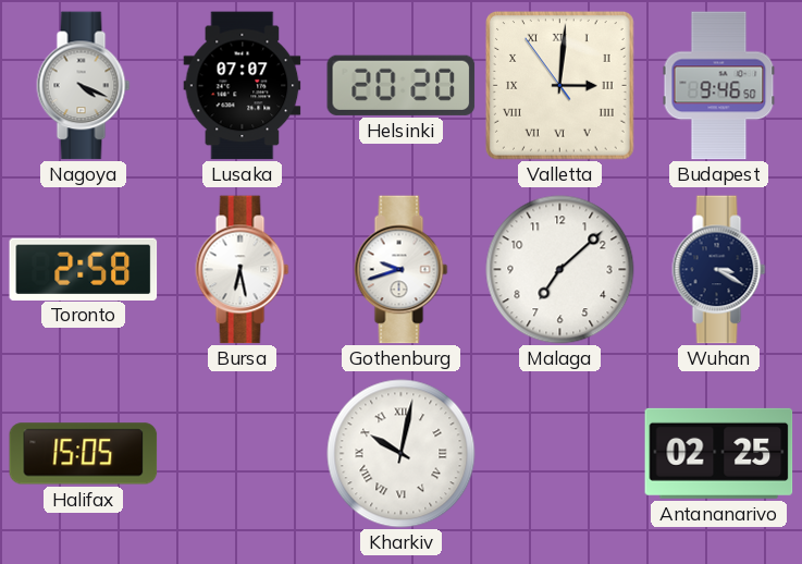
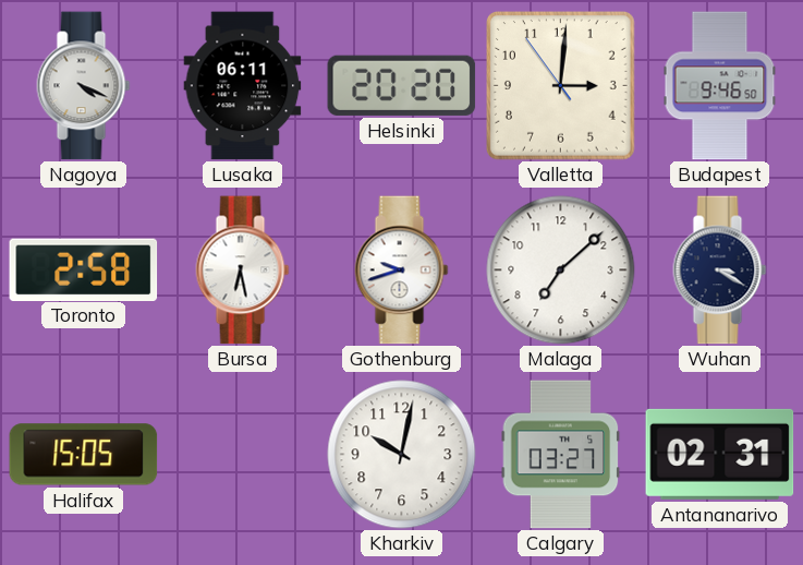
Lusaka: 07:07 -> 06:11
Valletta numerals: Roman -> Arabic
Kharkiv numerals: Roman -> Arabic
Calgary: none -> 03:27
Antananarivo: 02:25 -> 02:31
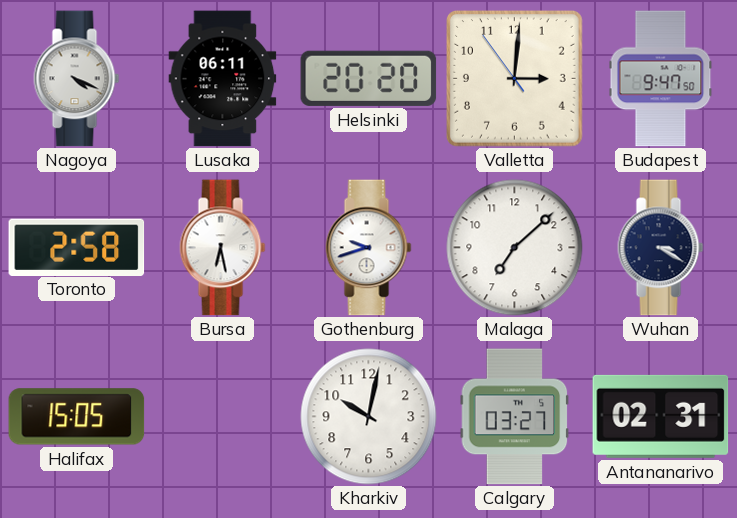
Budapest: 9:46 -> 9:47
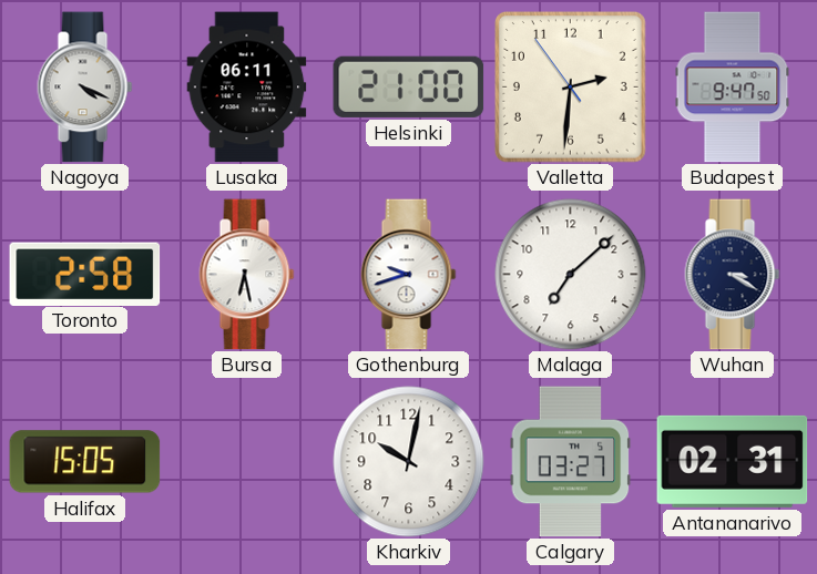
Helsinki: 20:20 -> 21:00
Valletta: 3:00 -> 2:30
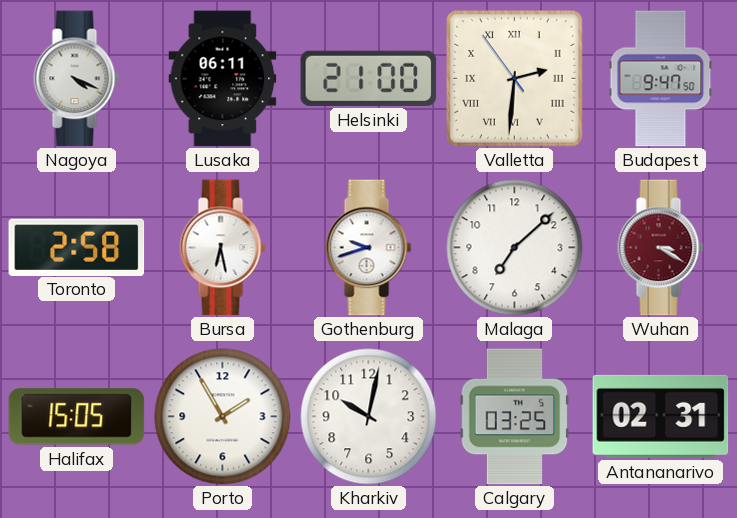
Valletta numerals: Arabic -> Roman
Wuhan dial: navy -> burgundy
Porto: none -> 1:55
Calgary: 03:27 -> 03:25
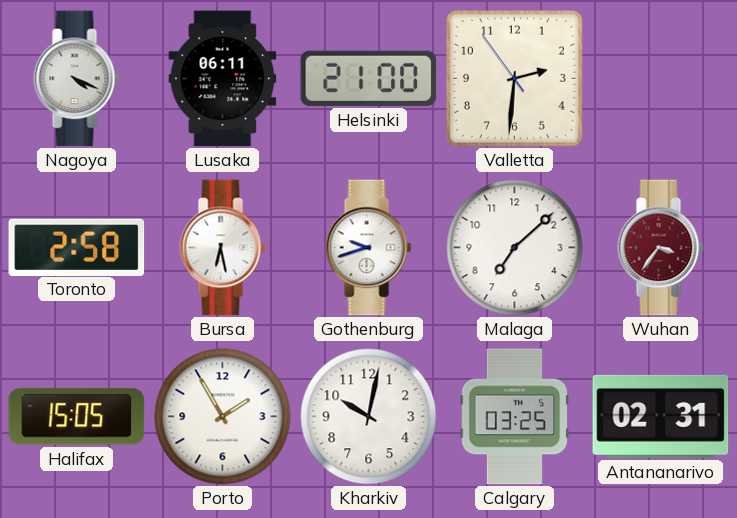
Valletta numerals: Roman -> Arabic
Budapest: 9:47 -> none
Wuhan: 3:20 -> 3:36
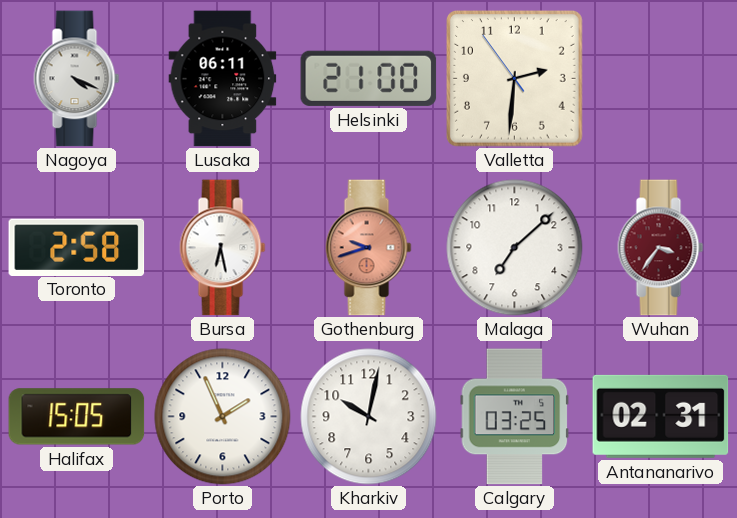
Gothenburg dial: white -> salmon
Porto: 1:55 -> 1:56
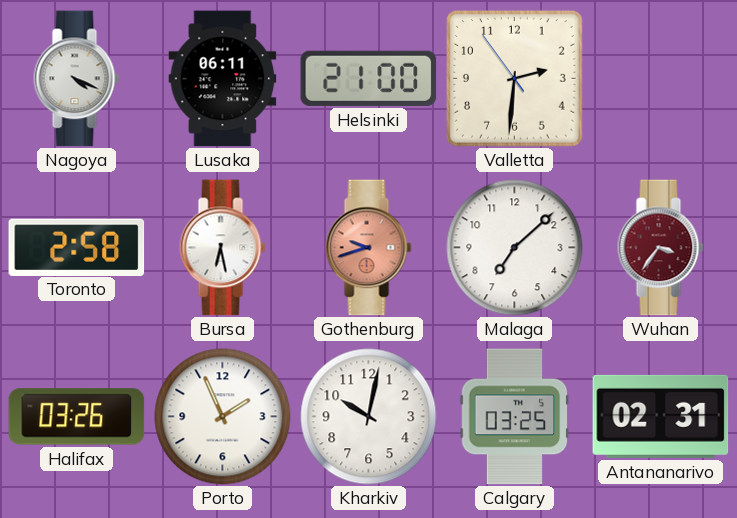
Halifax: 15:05 -> 03:26
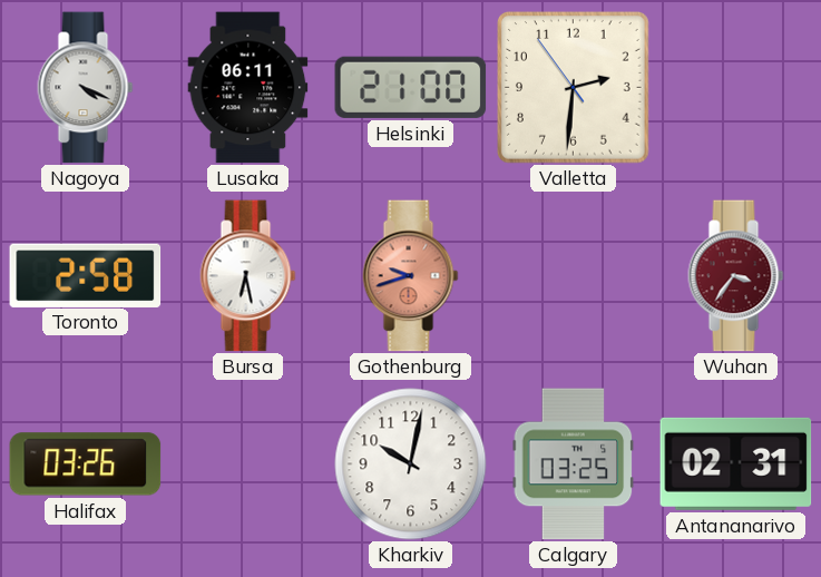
Malaga: 7:08 -> none
Porto: 1:56 -> none
